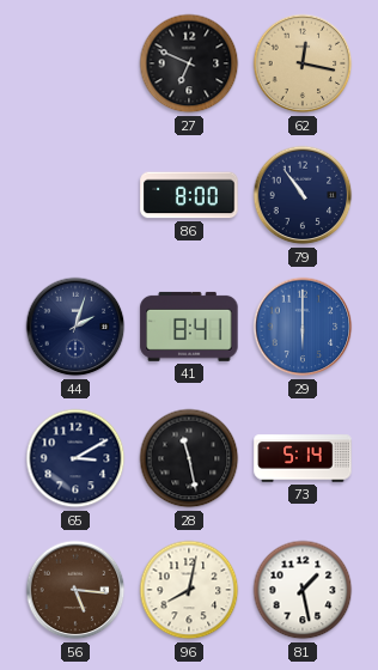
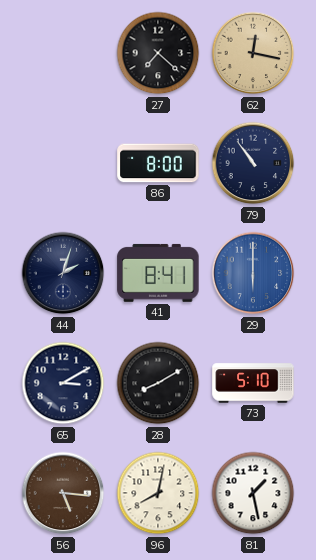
27: 6:49 -> 7:22
28: 11:28 -> 8:10
73: 5:14 -> 5:10
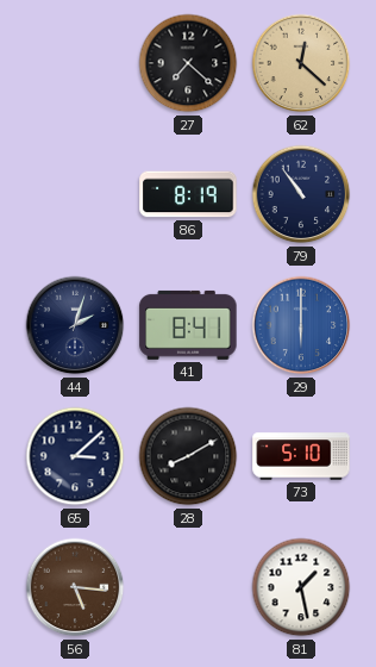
62: 12:17 -> 12:22
86: 8:00 -> 8:19
65: 3:10 -> 3:08
96: 8:02 -> none
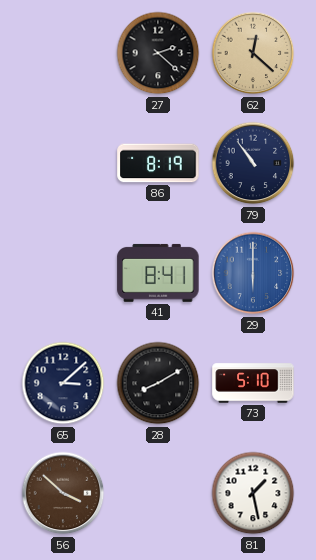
27: 7:22 -> 2:22
44: 2:03 -> none
56: 5:16 -> 3:52
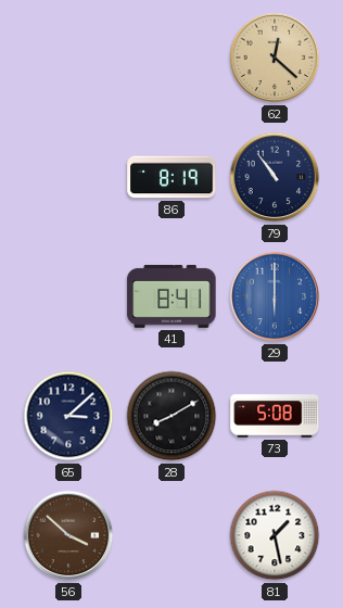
27: 2:22 -> none
73: 5:10 -> 5:08
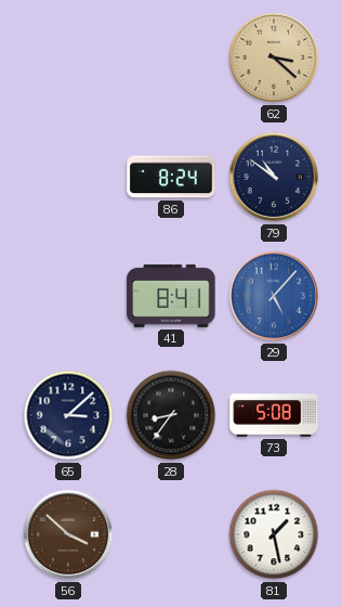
62: 12:22 -> 3:22
86: 8:19 -> 8:24
79: 10:54 -> 10:51
29: 6:00 -> 5:07
28: 8:10 -> 8:36
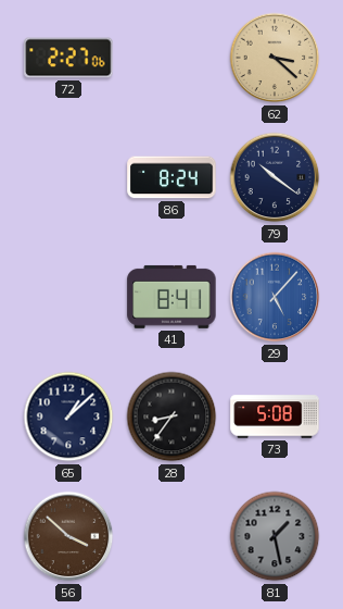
72: none -> 2:27
79: 10:51 -> 10:21
65: 3:08 -> 1:08
81 dial: white -> grey
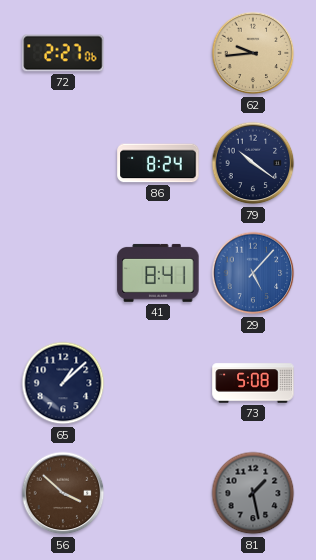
62: 3:22 -> 9:44
28: 8:36 -> none
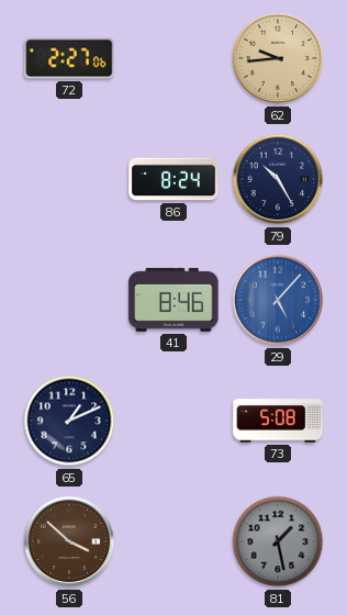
79: 10:21 -> 10:25
41: 8:41 -> 8:46
65: 1:08 -> 1:11
